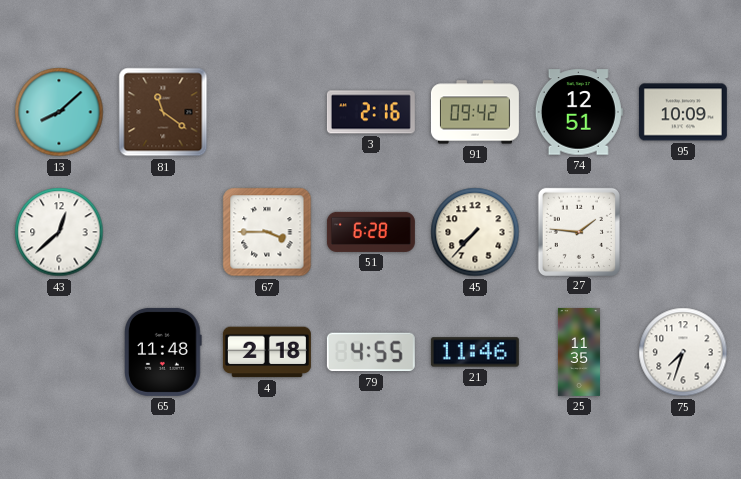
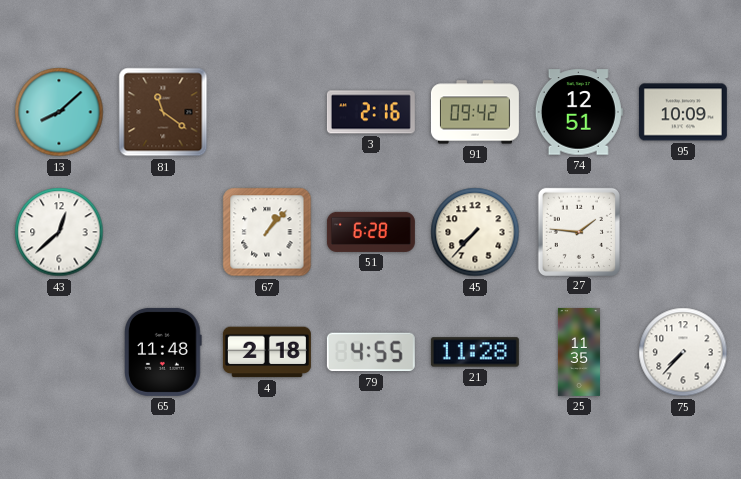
67: 3:45 -> 1:07
21: 11:46 -> 11:28
75: 7:33 -> 7:37
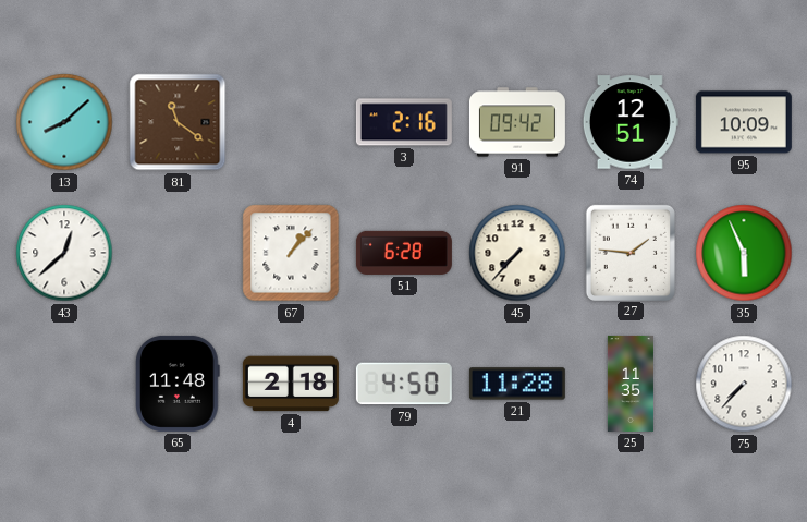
35: none -> 5:56
79: 4:55 -> 4:50
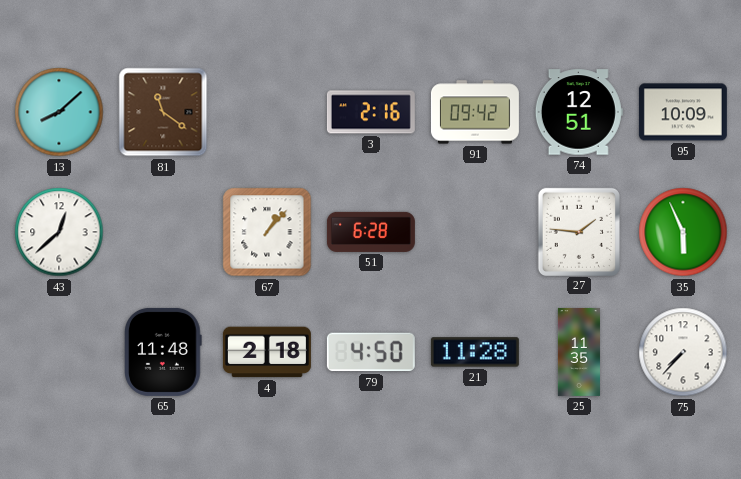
45: 7:37 -> none
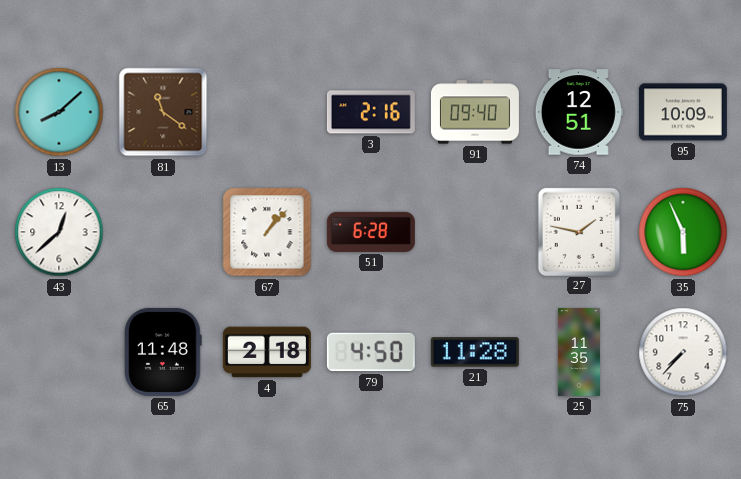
91: 09:42 -> 09:40
27: 1:46 -> 1:47
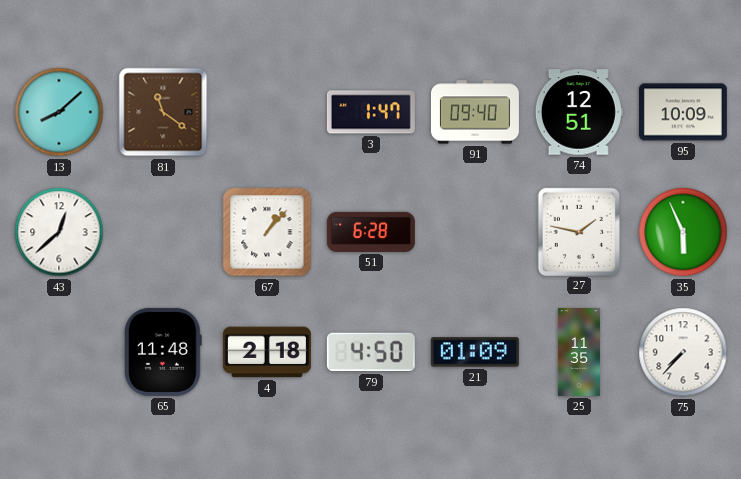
3: 2:16 -> 1:47
21: 11:28 -> 01:09
